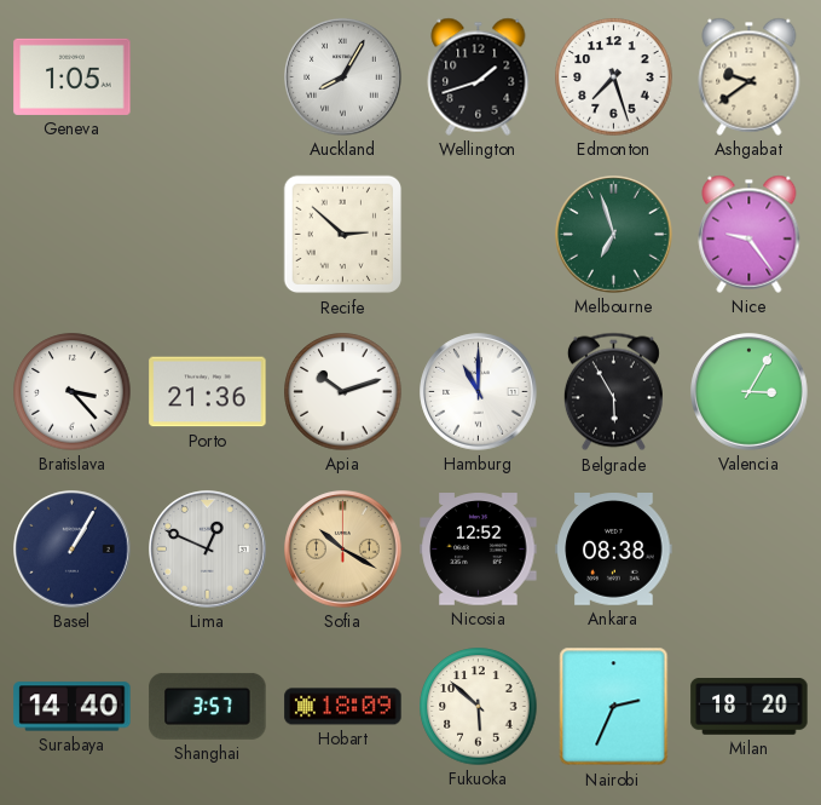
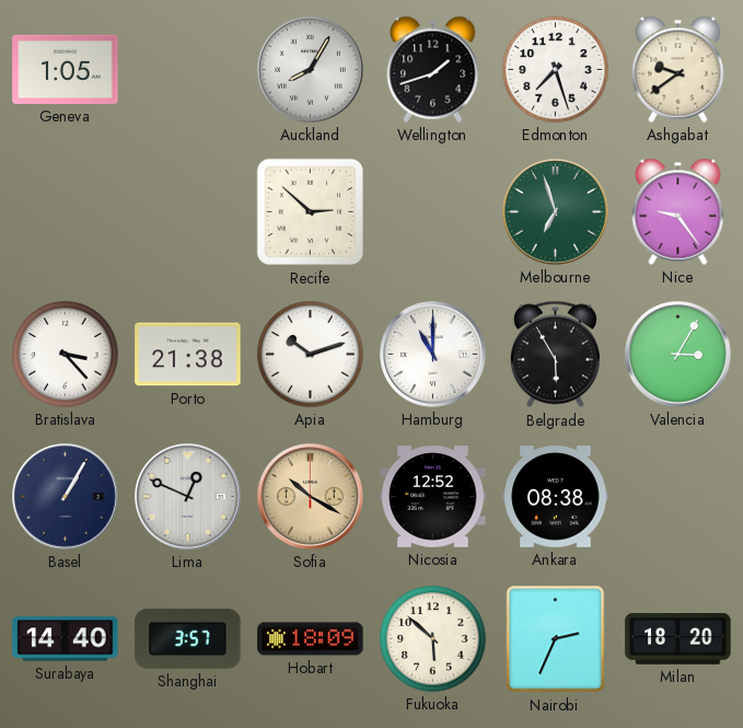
Porto: 21:36 -> 21:38
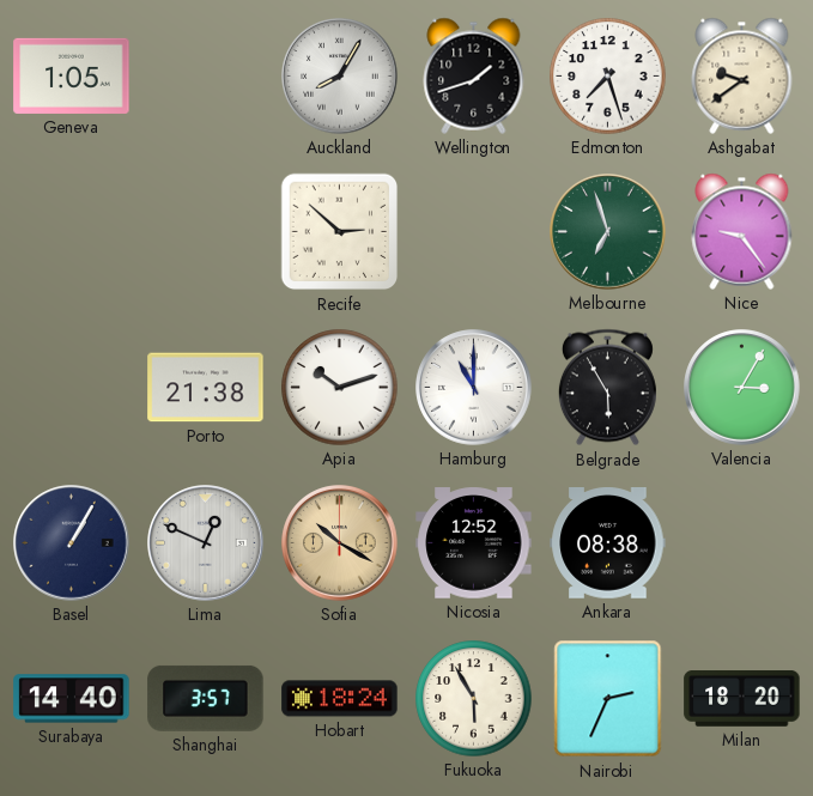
Bratislava: 3:23 -> none
Hobart: 18:09 -> 18:24
Fukuoka: 5:52 -> 5:55
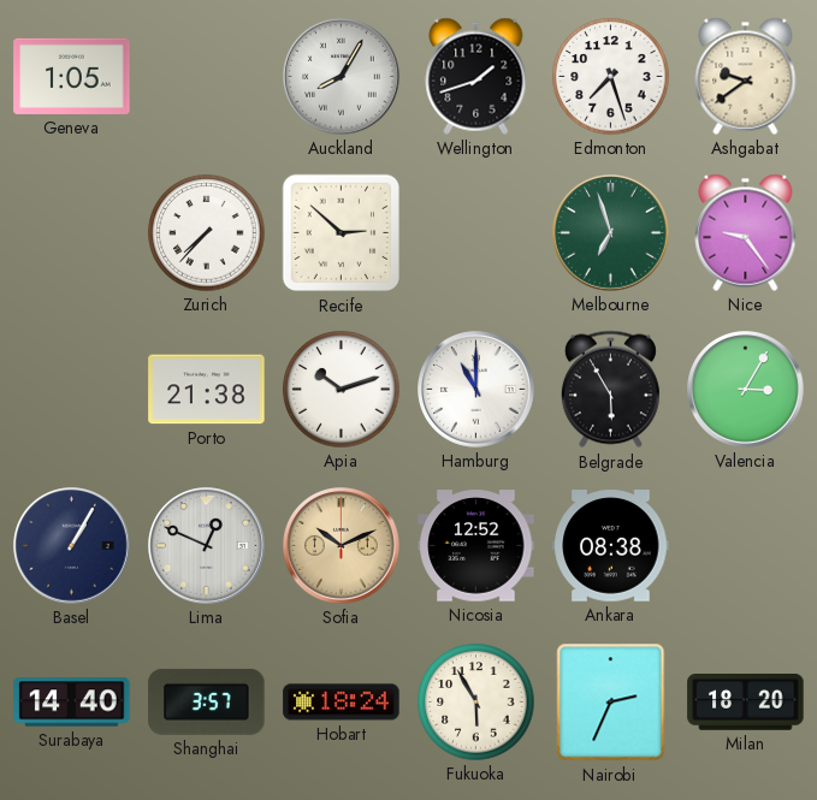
Zurich: none -> 7:37
Sofia: 10:20 -> 10:11
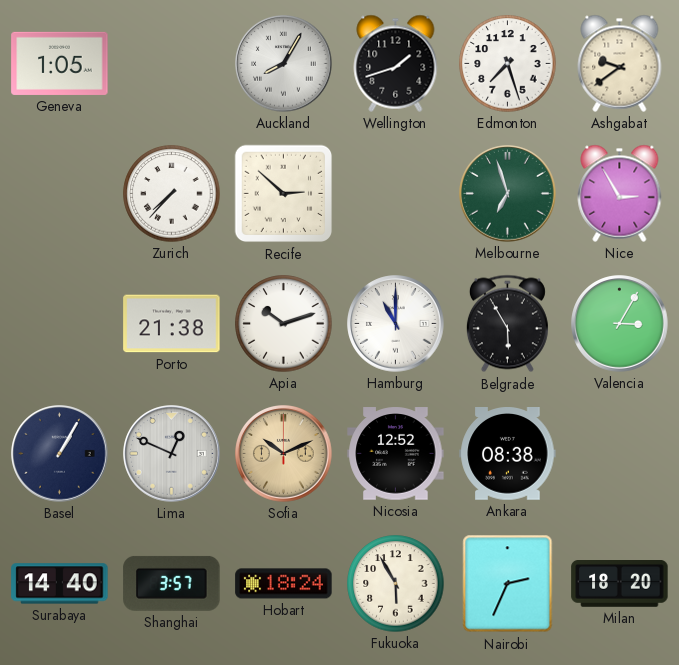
Nice: 9:24 -> 2:55
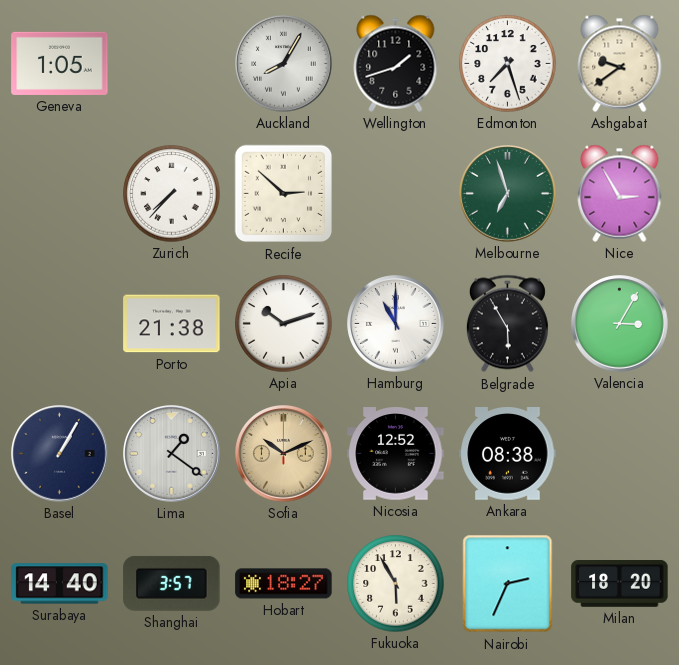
Lima: 12:49 -> 1:21
Hobart: 18:24 -> 18:27
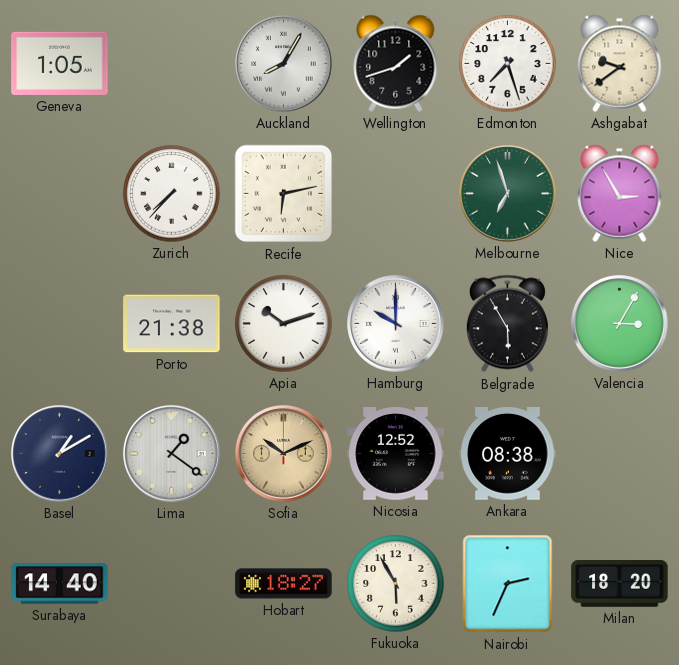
Recife: 2:52 -> 6:13
Hamburg: 11:00 -> 10:00
Basel: 1:05 -> 1:10
Shanghai: 3:57 -> none
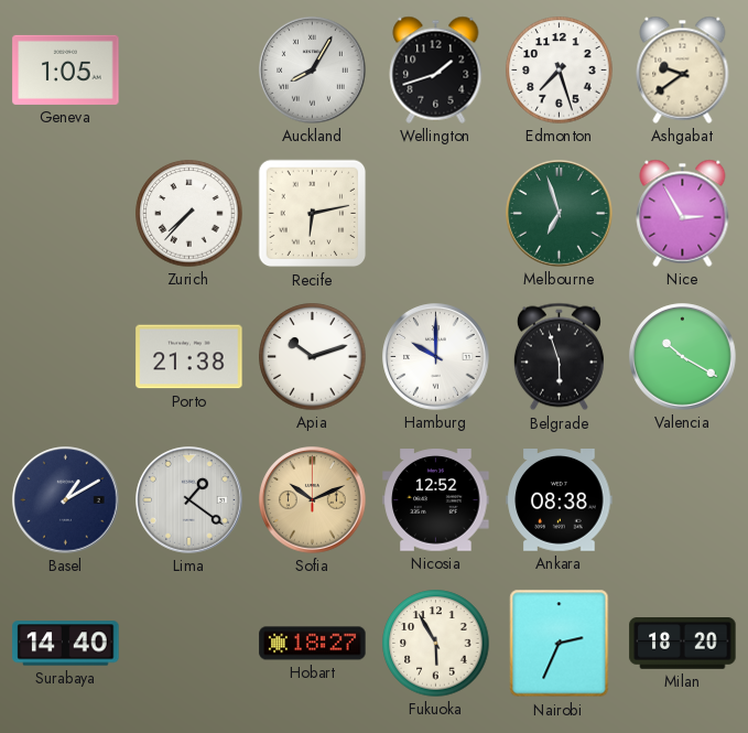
Belgrade: 5:55 -> 5:57
Valencia: 3:05 -> 10:20
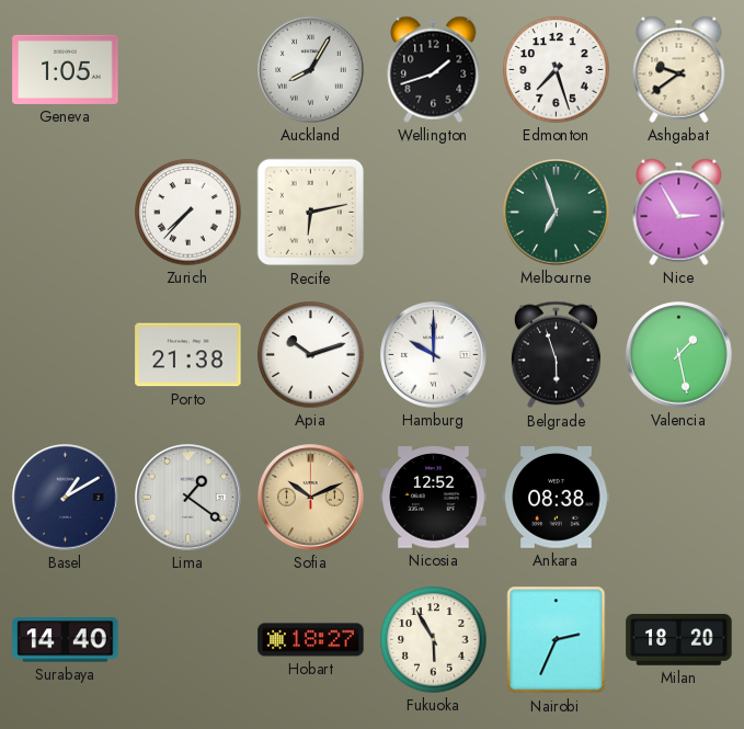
Valencia: 10:20 -> 1:28
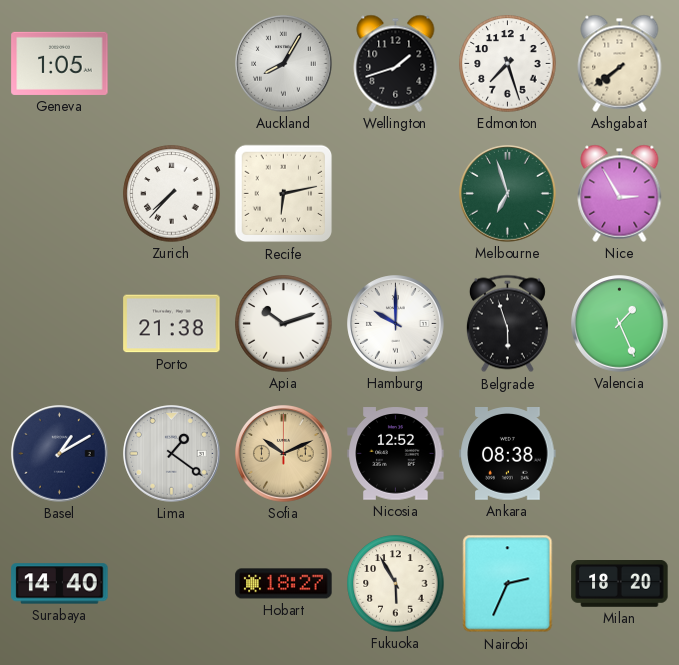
Ashgabat: 9:39 -> 7:39
Valencia: 1:28 -> 1:26
